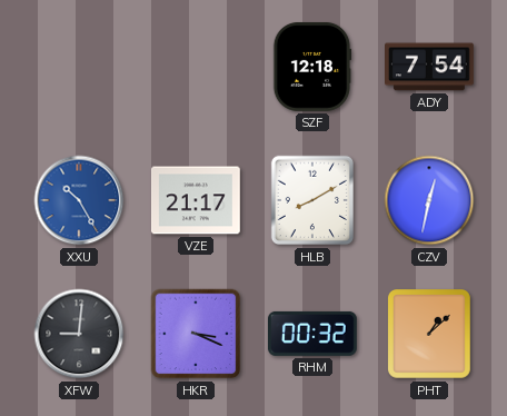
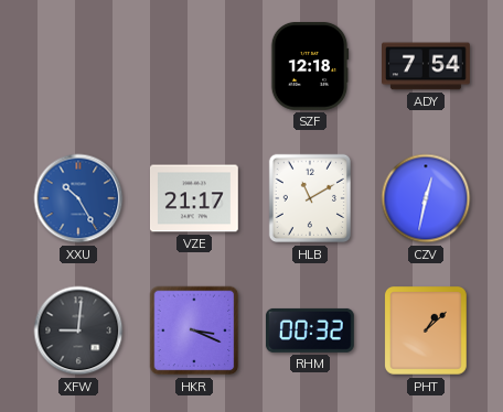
HLB: 8:10 -> 11:10
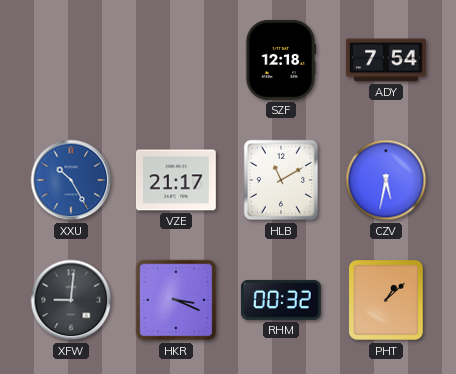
CZV: 12:32 -> 5:32
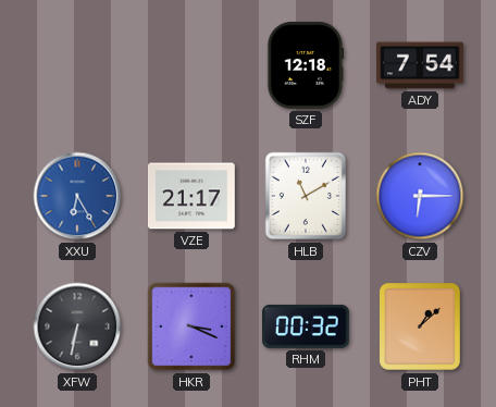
XXU: 10:25 -> 6:25
CZV: 5:32 -> 6:15
XFW: 9:01 -> 6:32
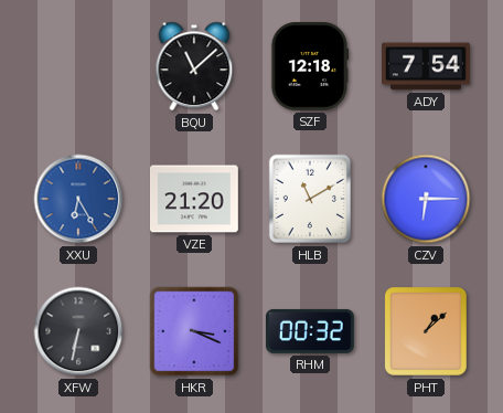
BQU: none -> 11:08
VZE: 21:17 -> 21:20
